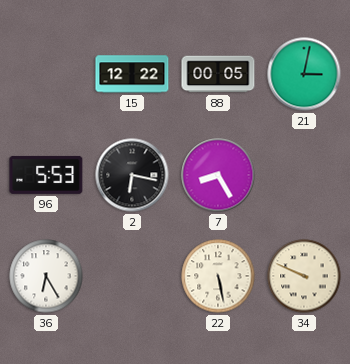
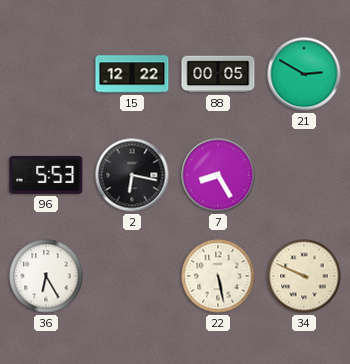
21: 3:02 -> 2:50
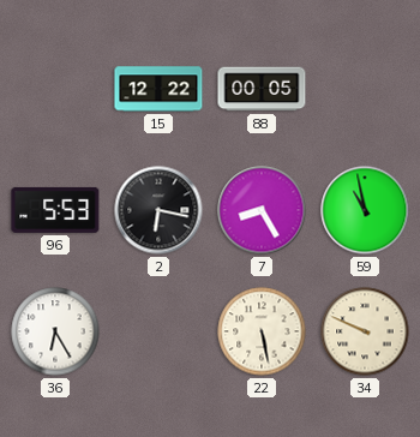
21: 2:50 -> none
59: none -> 10:58
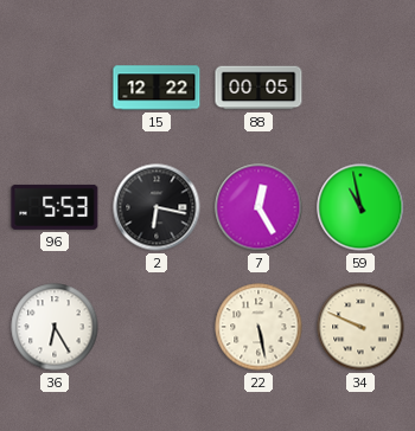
7: 8:25 -> 12:25
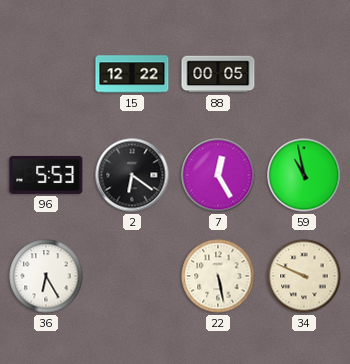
2: 6:17 -> 6:21
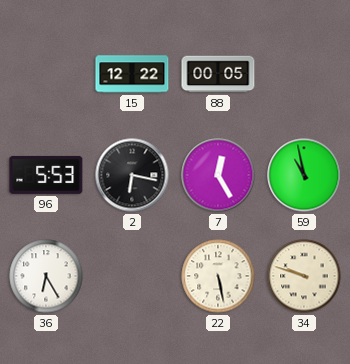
2: 6:21 -> 6:17
34: 9:49 -> 9:48
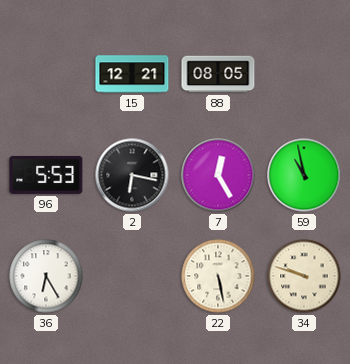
15: 12:22 -> 12:21
88: 00:05 -> 08:05
